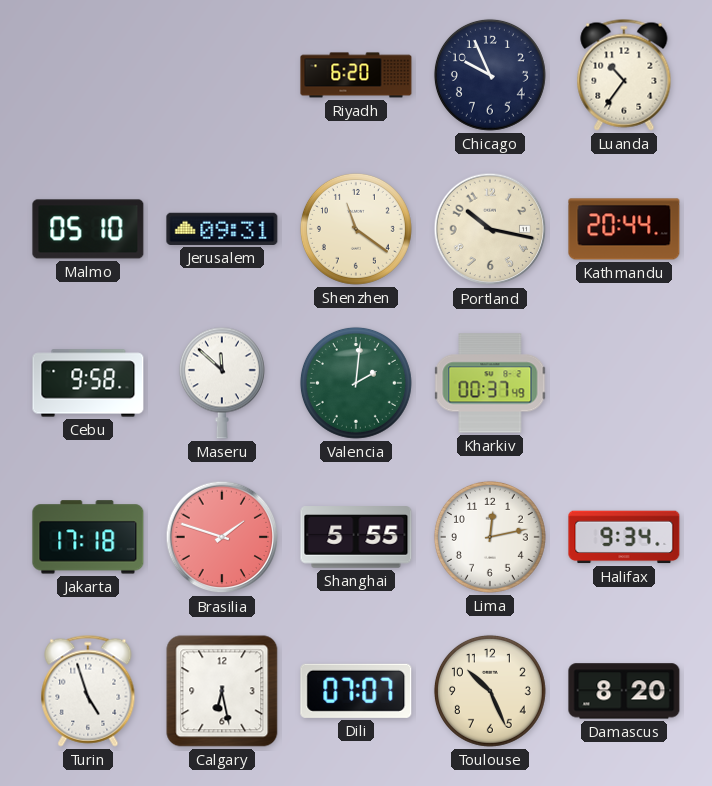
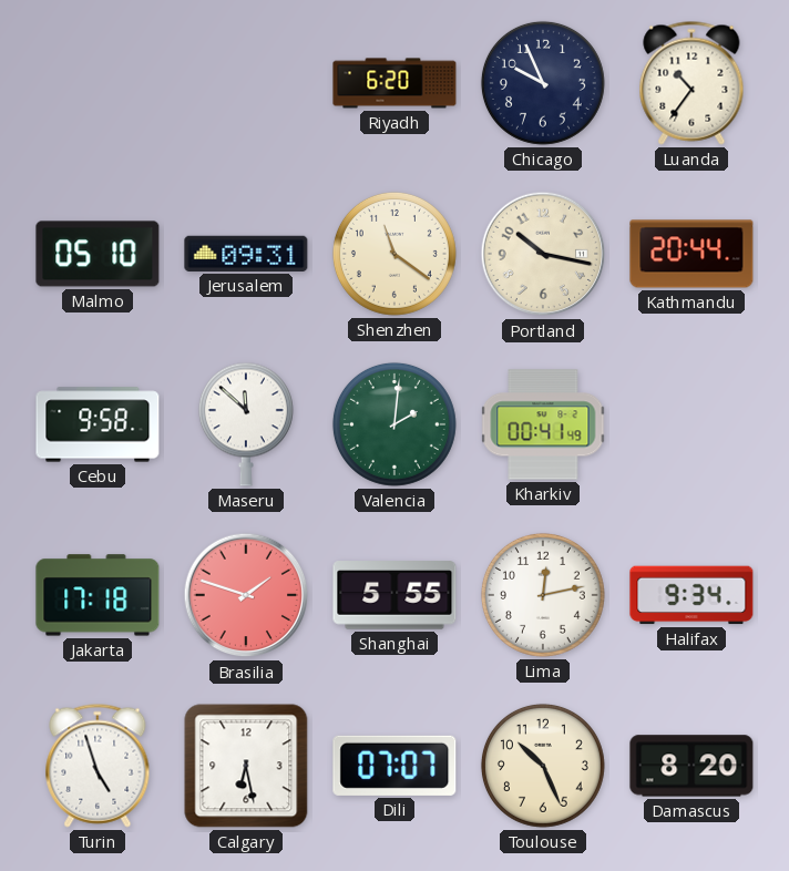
Kharkiv: 00:37 -> 00:41
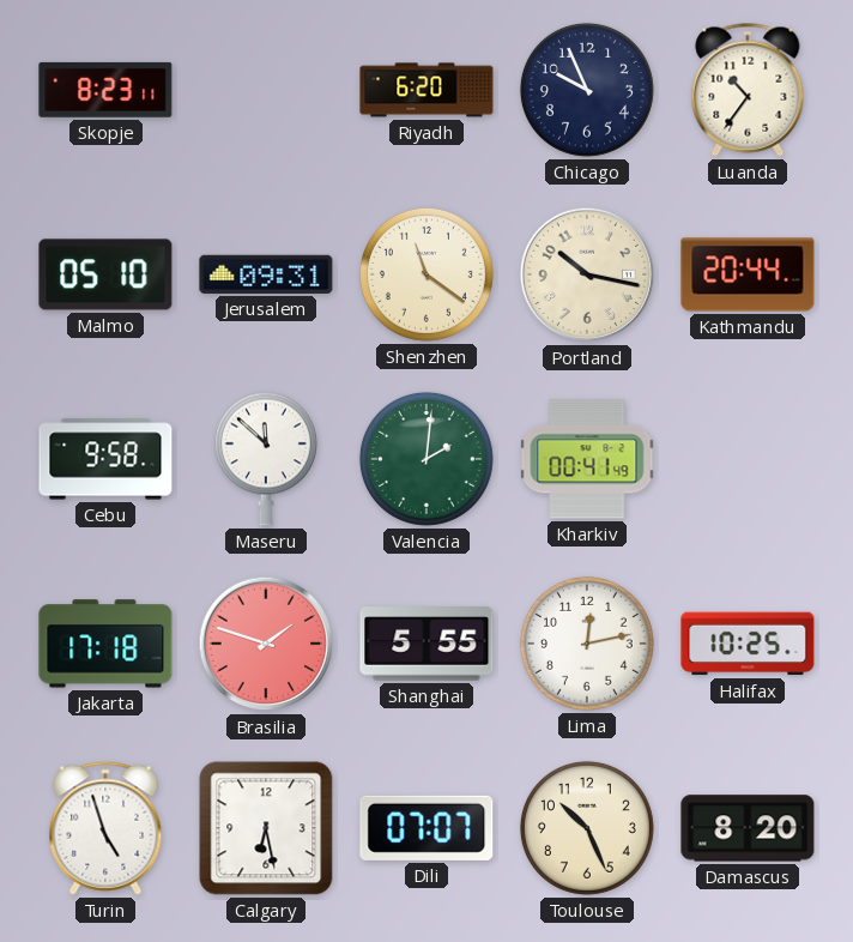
Skopje: none -> 8:23
Halifax: 9:34 -> 10:25
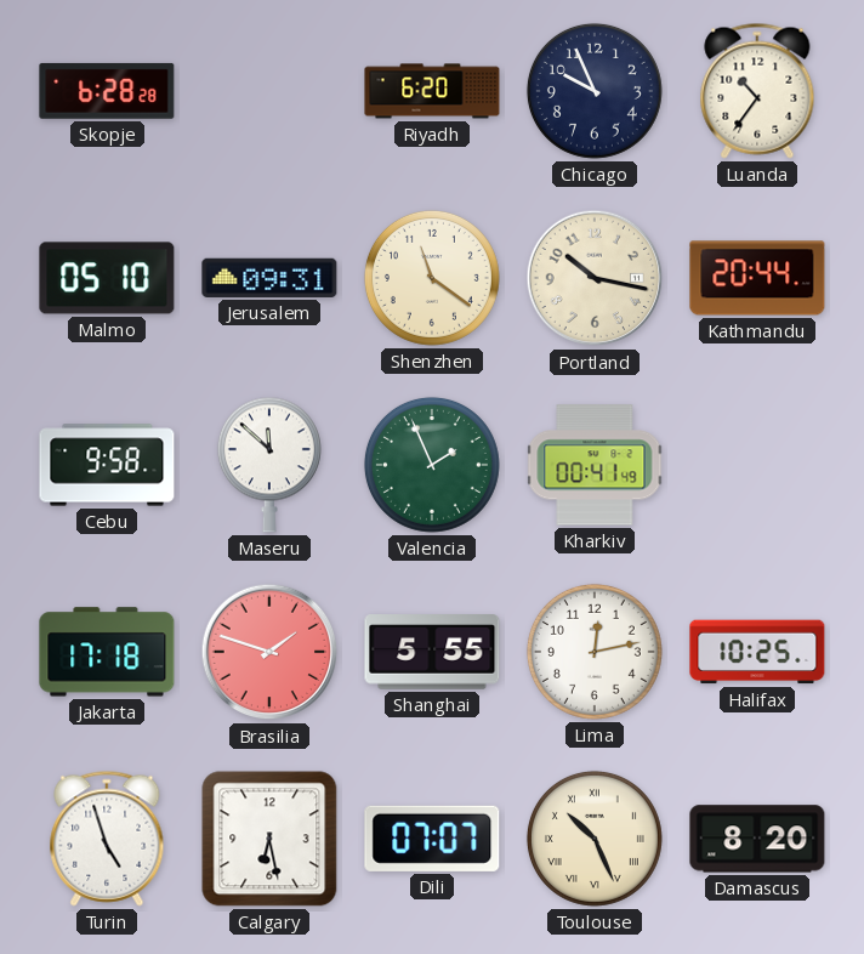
Skopje: 8:23 -> 6:28
Valencia: 2:01 -> 1:56
Toulouse numerals: Arabic -> Roman
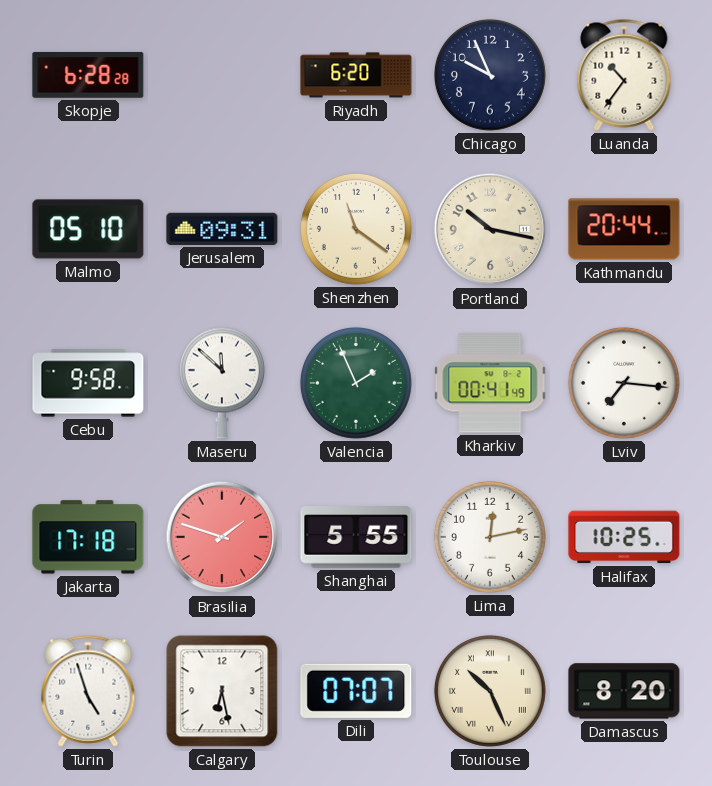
Lviv: none -> 7:16
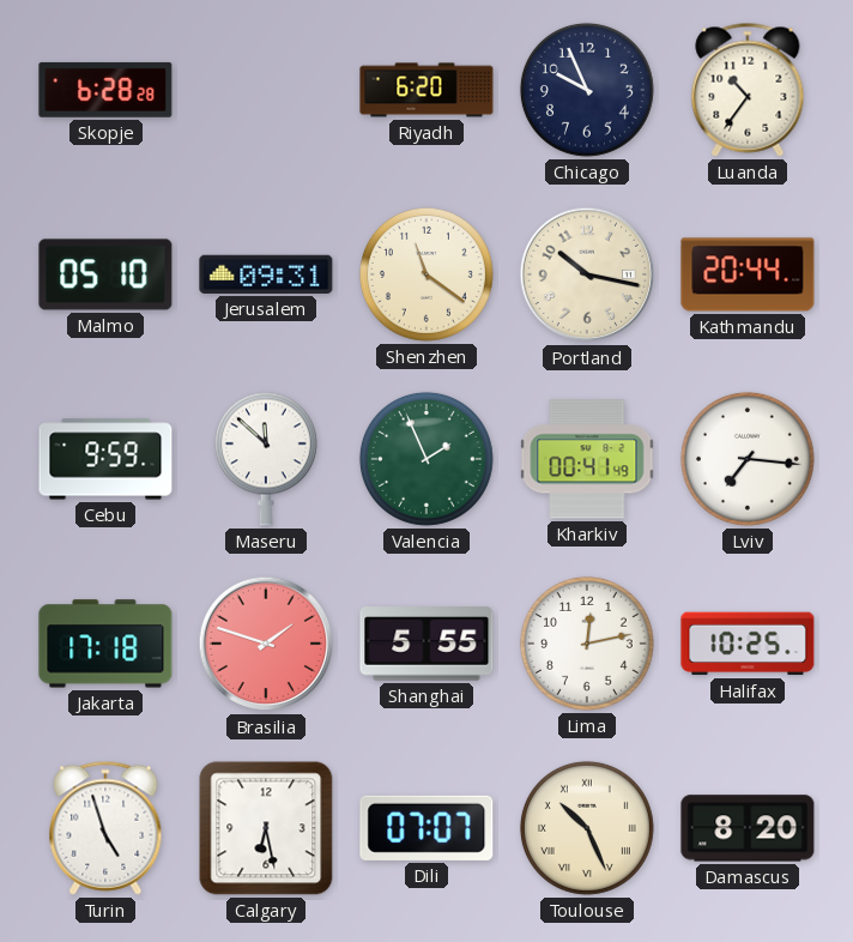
Cebu: 9:58 -> 9:59
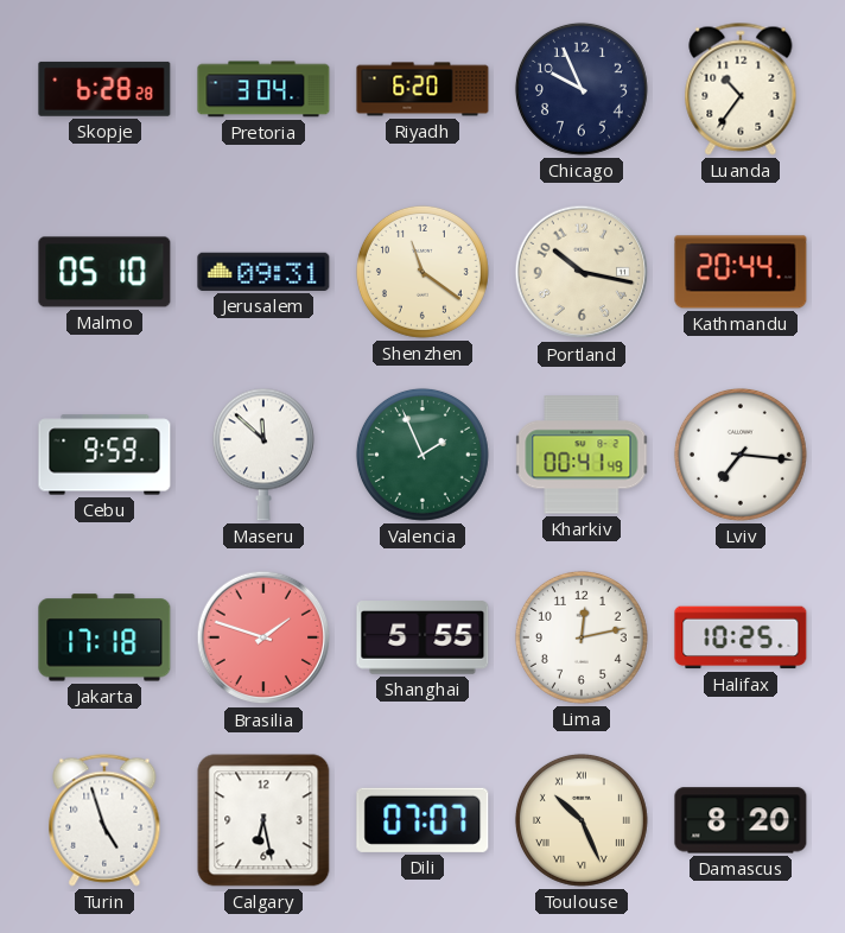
Pretoria: none -> 3:04
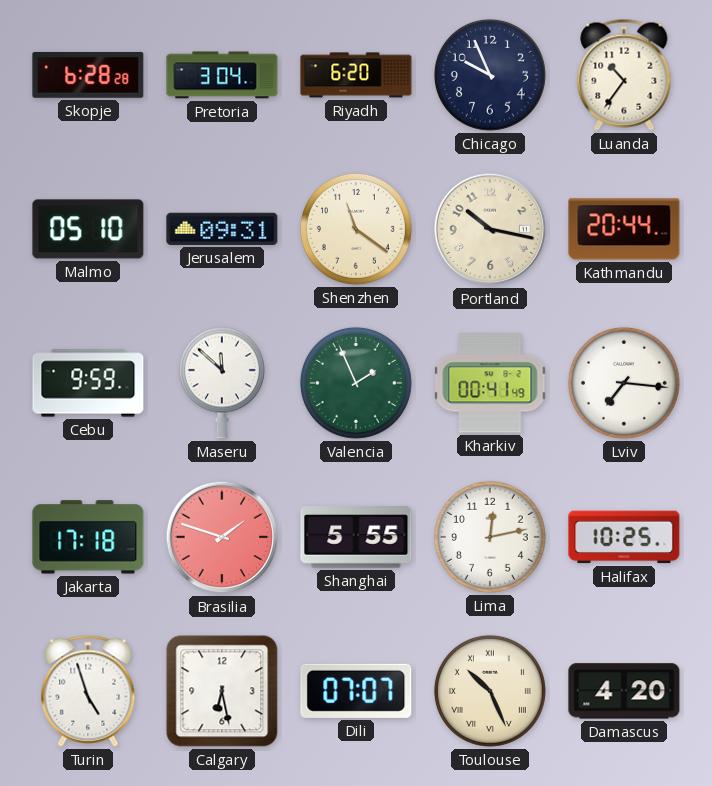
Damascus: 8:20 -> 4:20
